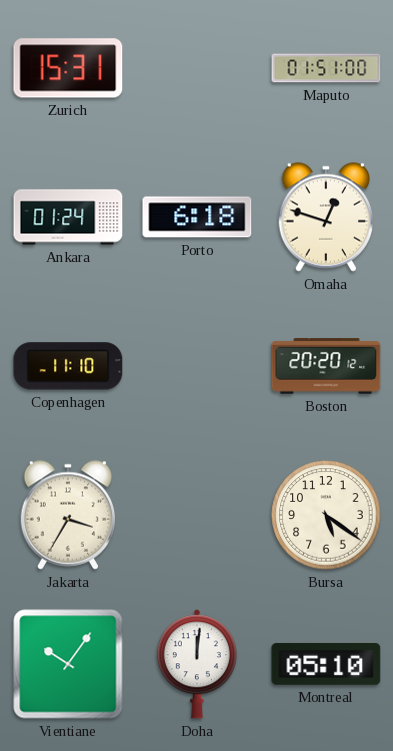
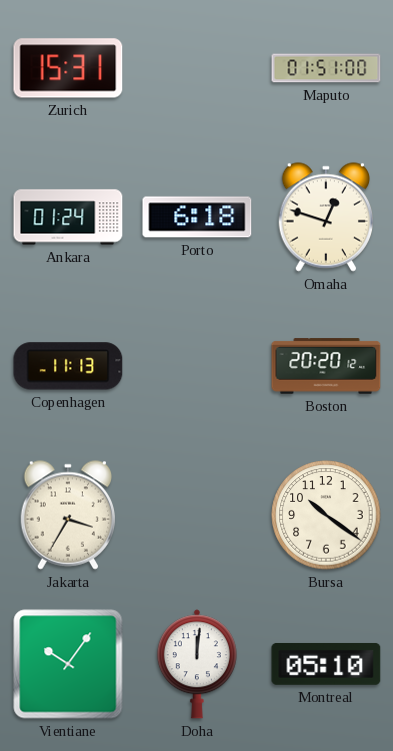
Copenhagen: 11:10 -> 11:13
Bursa: 5:21 -> 10:21
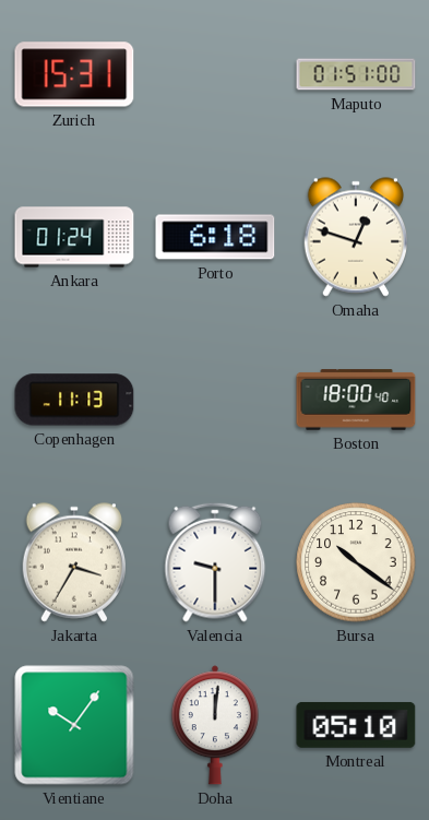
Boston: 20:20 -> 18:00
Valencia: none -> 9:30
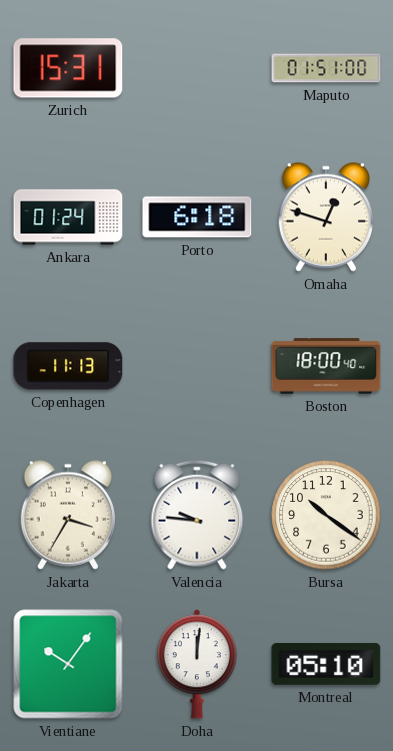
Valencia: 9:30 -> 9:46
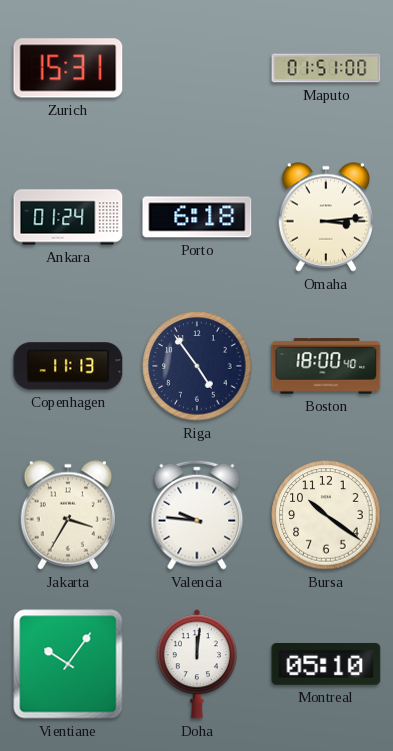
Omaha: 12:48 -> 3:14
Riga: none -> 4:54
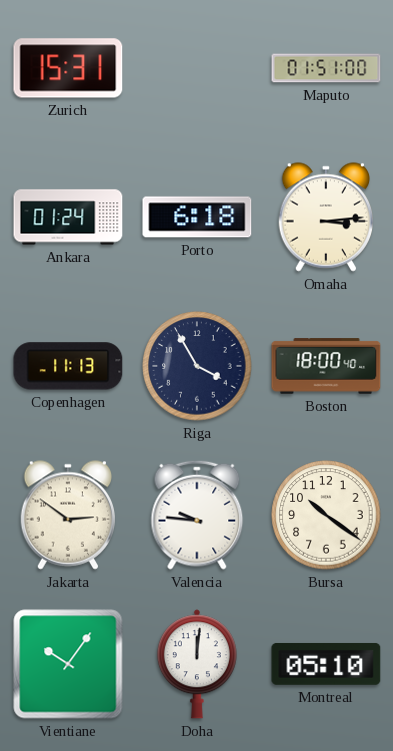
Riga: 4:54 -> 3:55
Jakarta: 3:35 -> 2:51
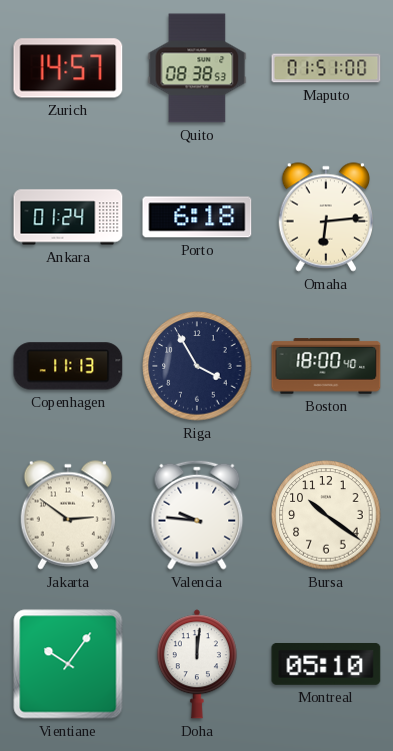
Zurich: 15:31 -> 14:57
Quito: none -> 08:38
Omaha: 3:14 -> 6:14
